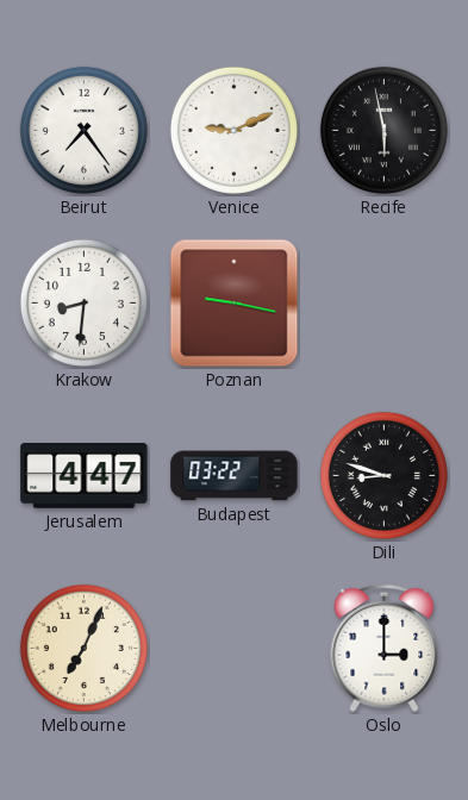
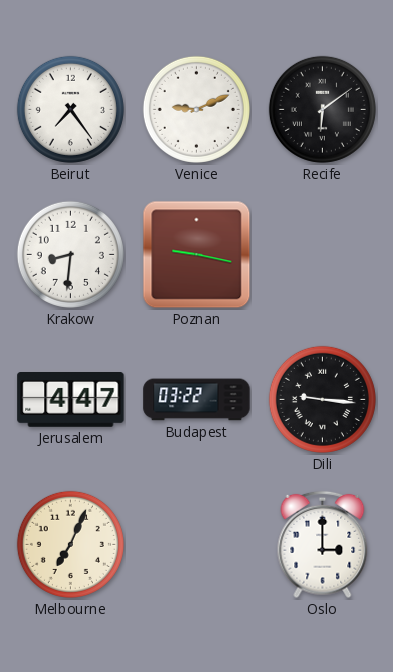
Recife: 5:58 -> 6:09
Dili: 8:48 -> 9:16
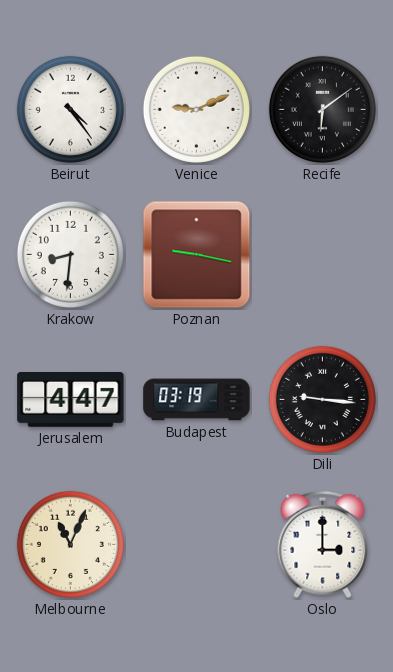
Beirut: 7:24 -> 4:24
Budapest: 03:22 -> 03:19
Melbourne: 7:04 -> 11:04
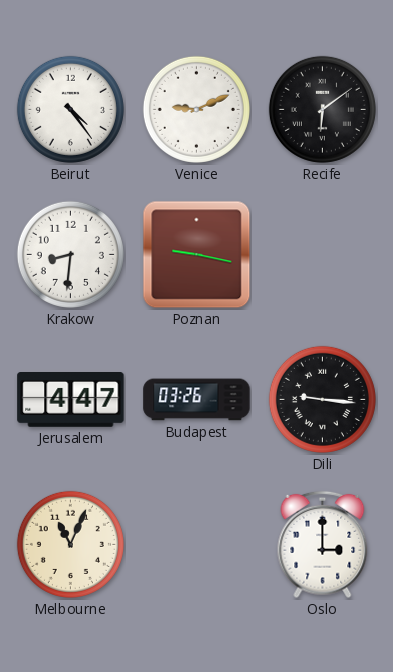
Budapest: 03:19 -> 03:26
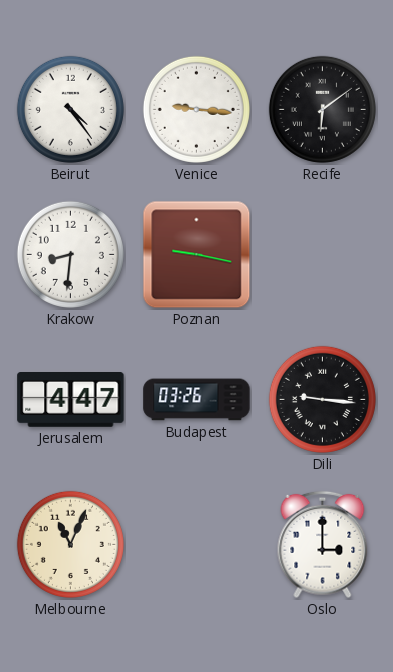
Venice: 9:11 -> 9:16
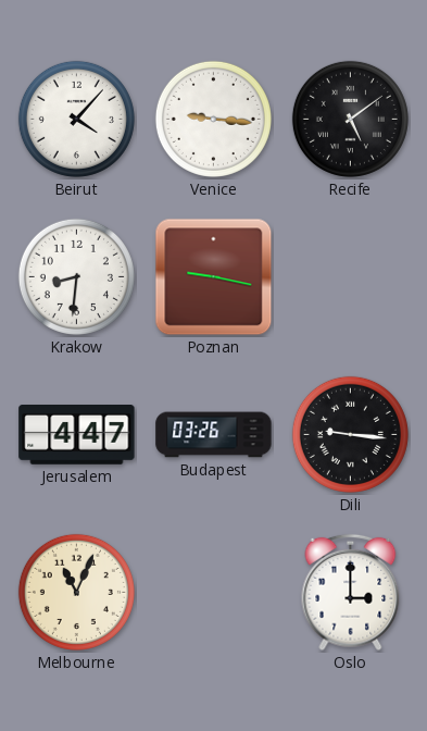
Beirut: 4:24 -> 4:07
Recife: 6:09 -> 5:09
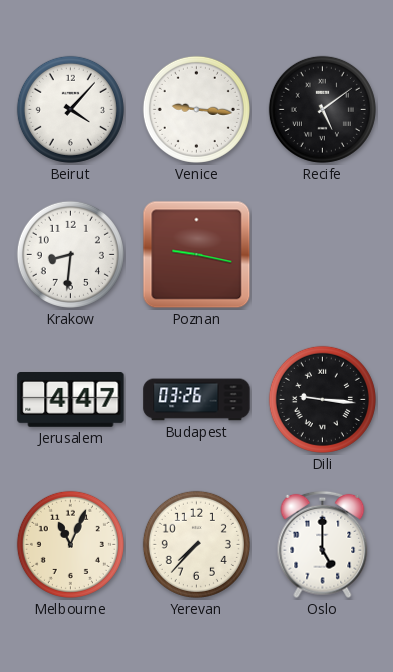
Yerevan: none -> 7:37
Oslo: 3:00 -> 5:00
